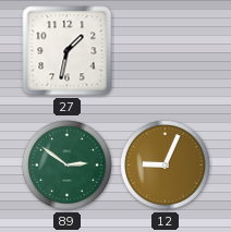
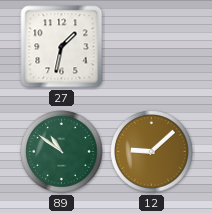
89: 2:51 -> 10:51
12: 9:04 -> 9:08
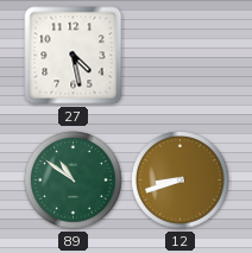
27: 1:32 -> 4:28
12: 9:08 -> 8:42
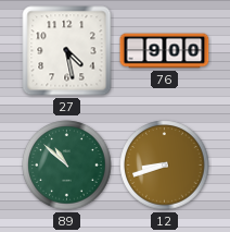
76: none -> 9:00
89: 10:51 -> 10:52
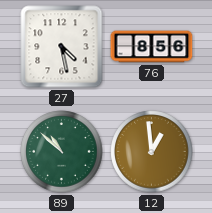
76: 9:00 -> 8:56
12: 8:42 -> 12:59
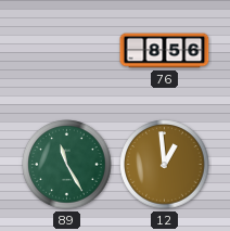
27: 4:28 -> none
89: 10:52 -> 11:25
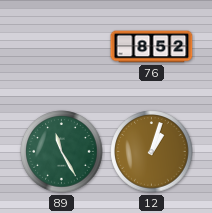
76: 8:56 -> 8:52
12: 12:59 -> 1:03
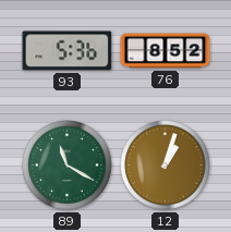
93: none -> 5:36
89: 11:25 -> 11:20
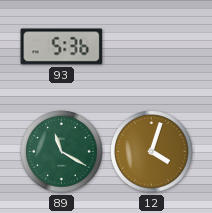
76: 8:52 -> none
12: 1:03 -> 4:03
